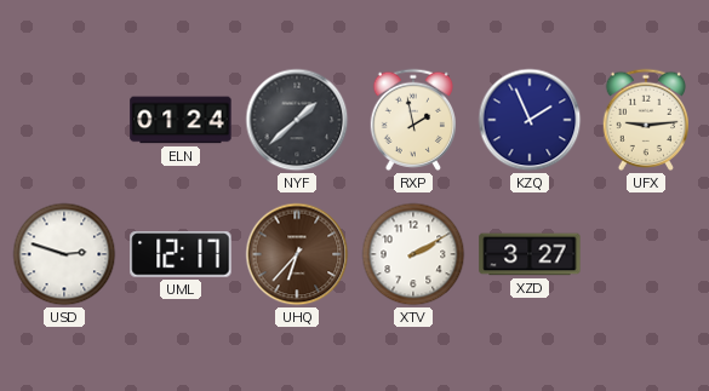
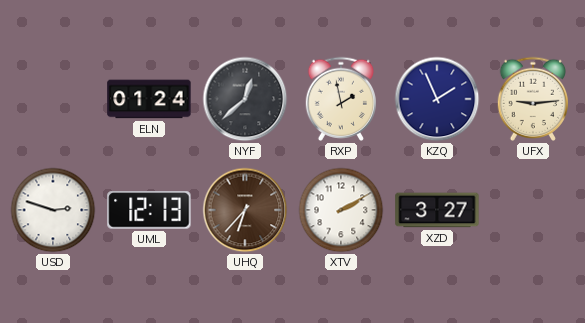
NYF: 1:38 -> 12:38
UML: 12:17 -> 12:13
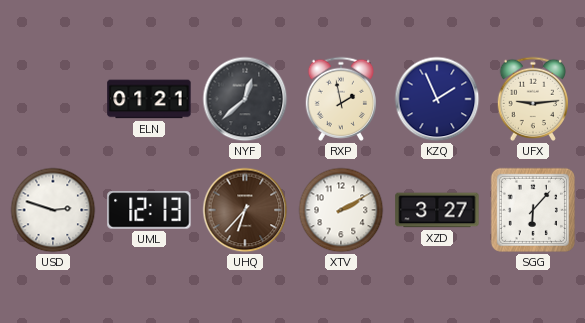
ELN: 01:24 -> 01:21
SGG: none -> 6:07
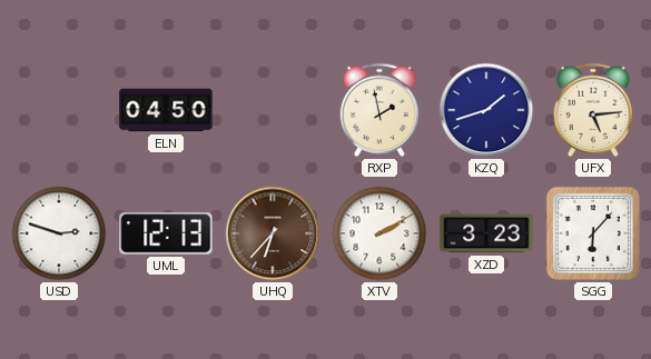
ELN: 01:21 -> 04:50
NYF: 12:38 -> none
KZQ: 1:56 -> 1:42
UFX: 9:14 -> 5:14
XZD: 3:27 -> 3:23
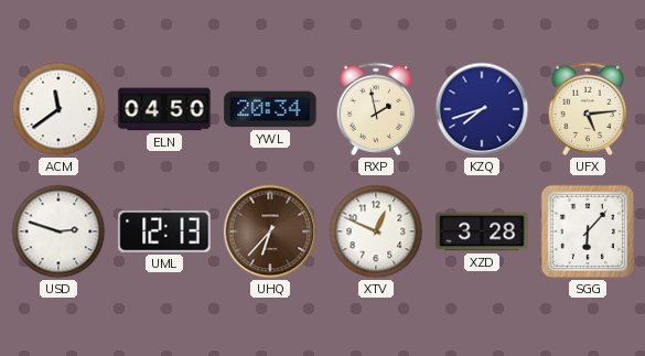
ACM: none -> 11:39
YWL: none -> 20:34
KZQ: 1:42 -> 7:42
XTV: 2:10 -> 12:49
XZD: 3:23 -> 3:28
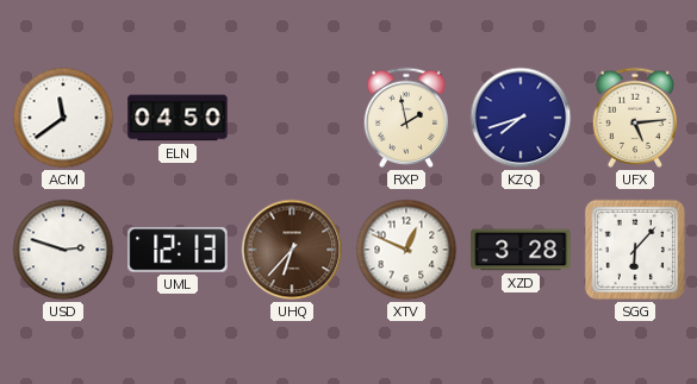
YWL: 20:34 -> none
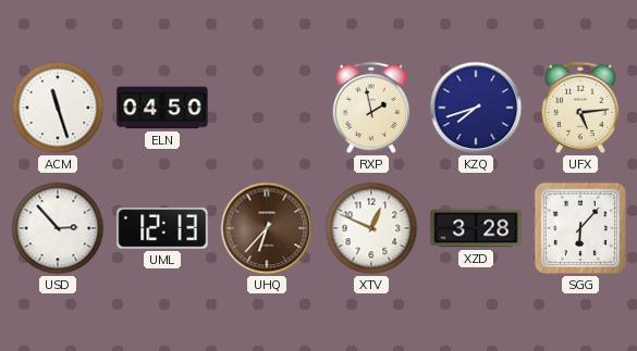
ACM: 11:39 -> 11:27
USD: 2:48 -> 2:53
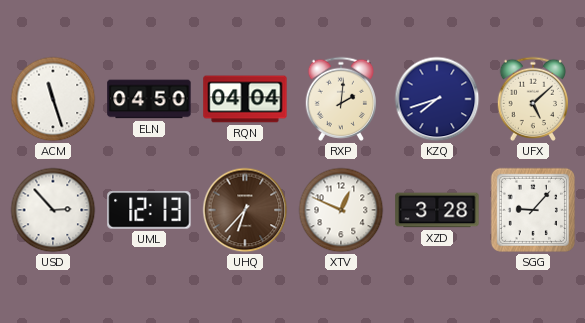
RQN: none -> 04:04
RXP: 1:58 -> 2:01
UFX: 5:14 -> 5:08
SGG: 6:07 -> 9:07
